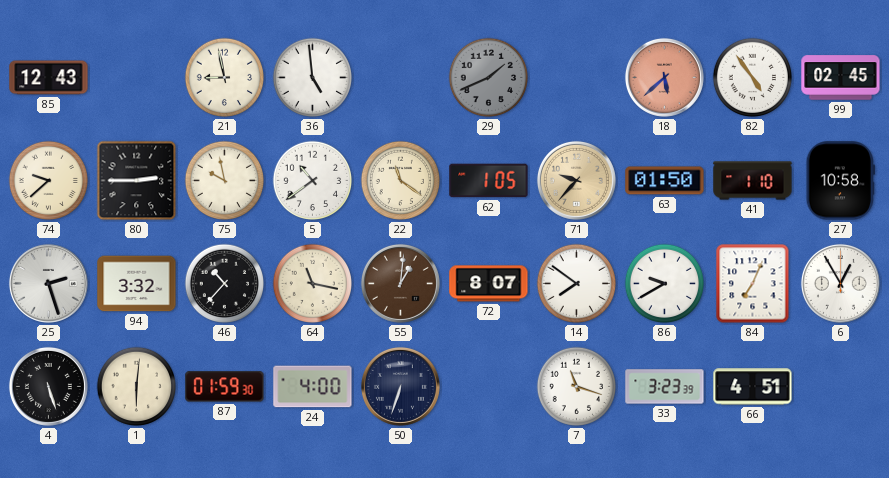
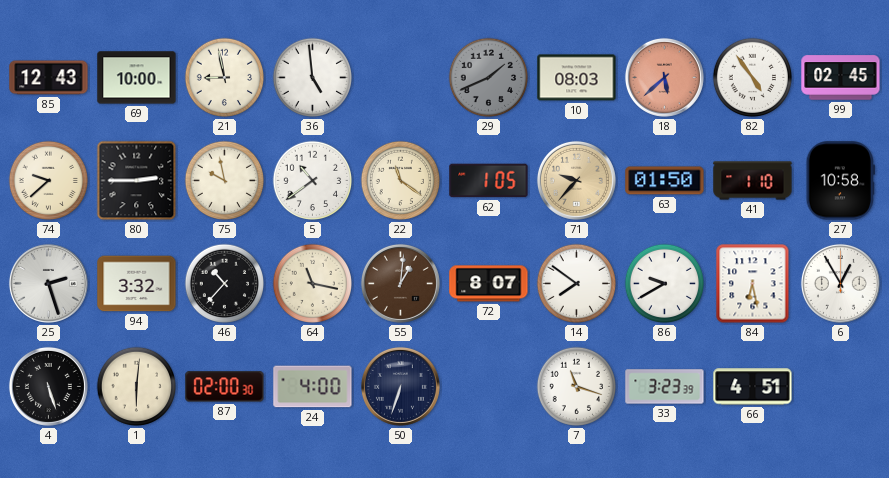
69: none -> 10:00
10: none -> 08:03
84: 7:04 -> 6:28
87: 01:59 -> 02:00
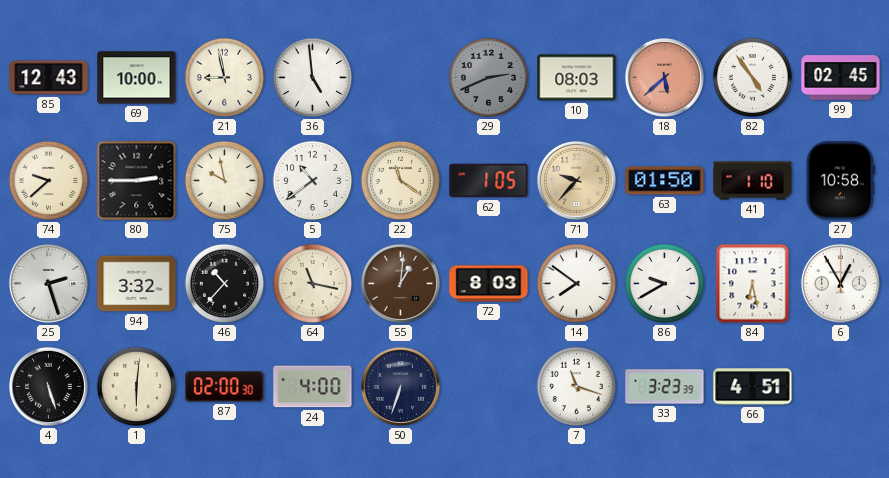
29: 1:41 -> 2:41
72: 8:07 -> 8:03
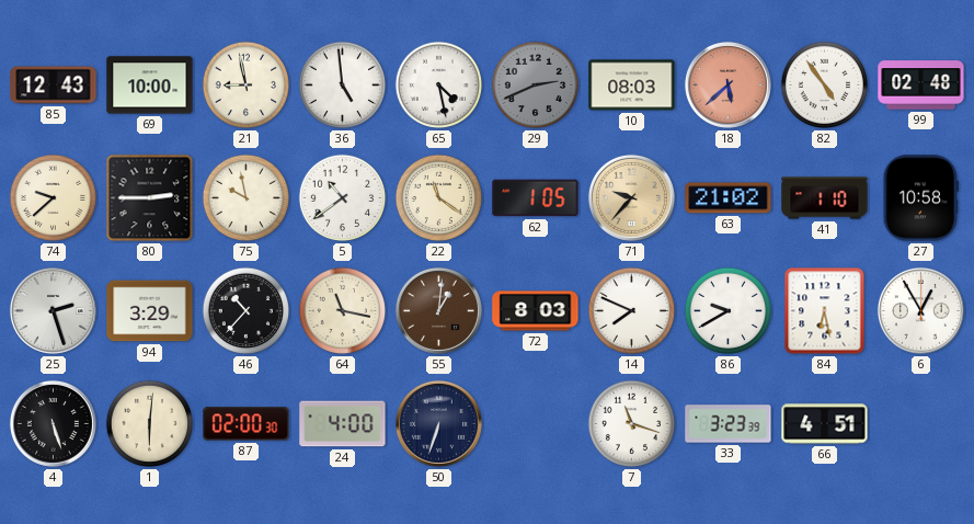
65: none -> 4:28
99: 02:45 -> 02:48
63: 01:50 -> 21:02
94: 3:32 -> 3:29
14: 7:51 -> 7:49
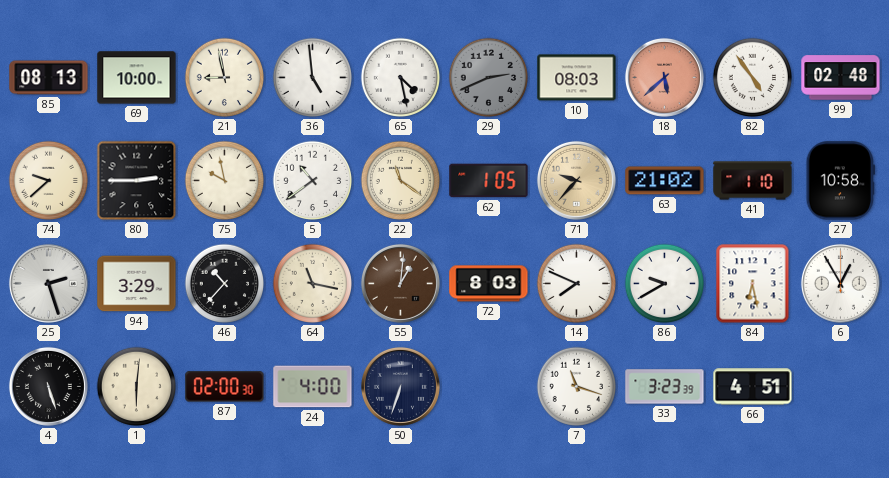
85: 12:43 -> 08:13
